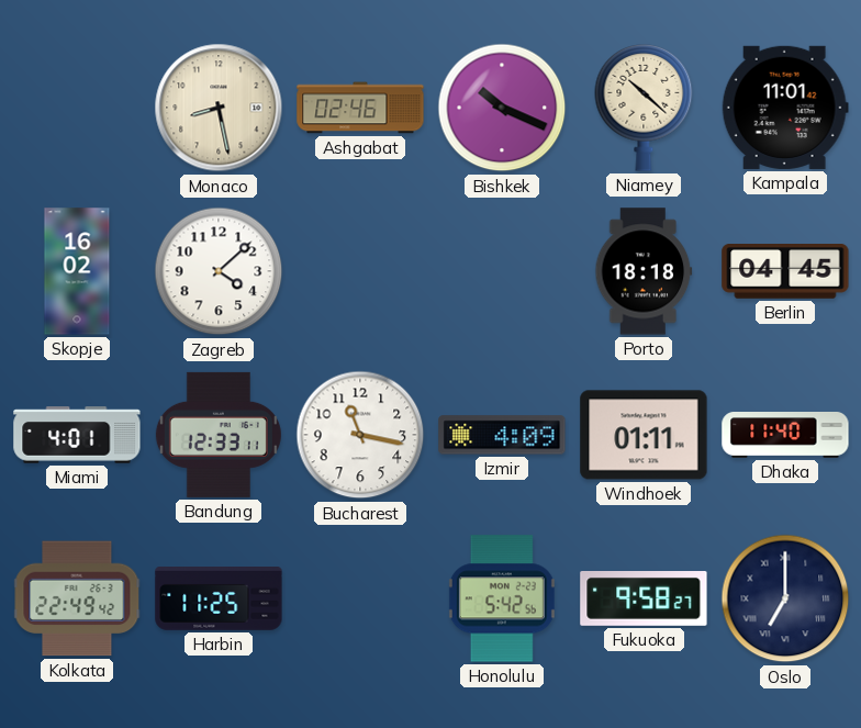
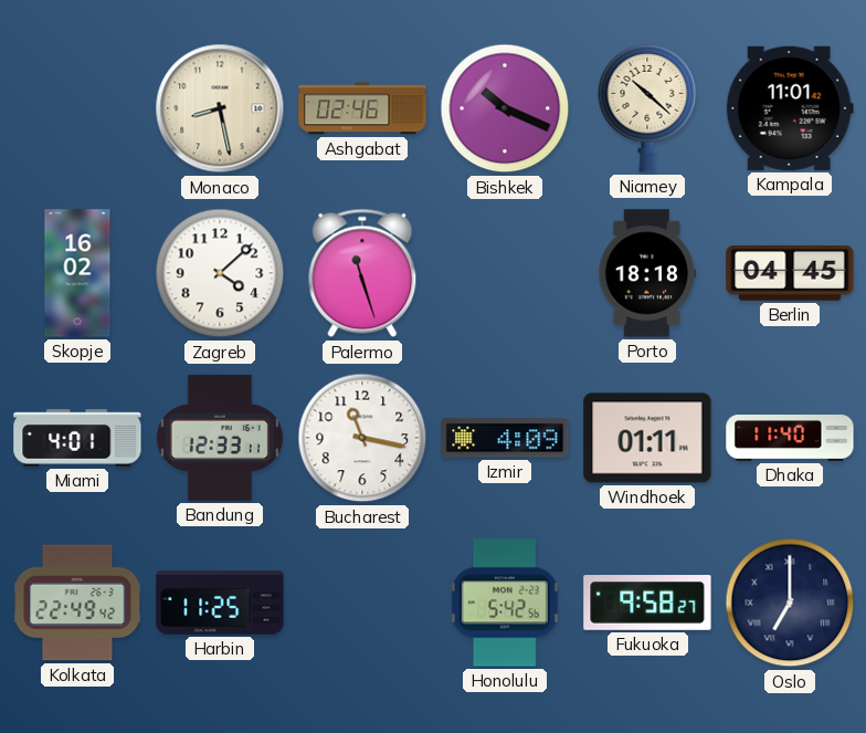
Palermo: none -> 11:27
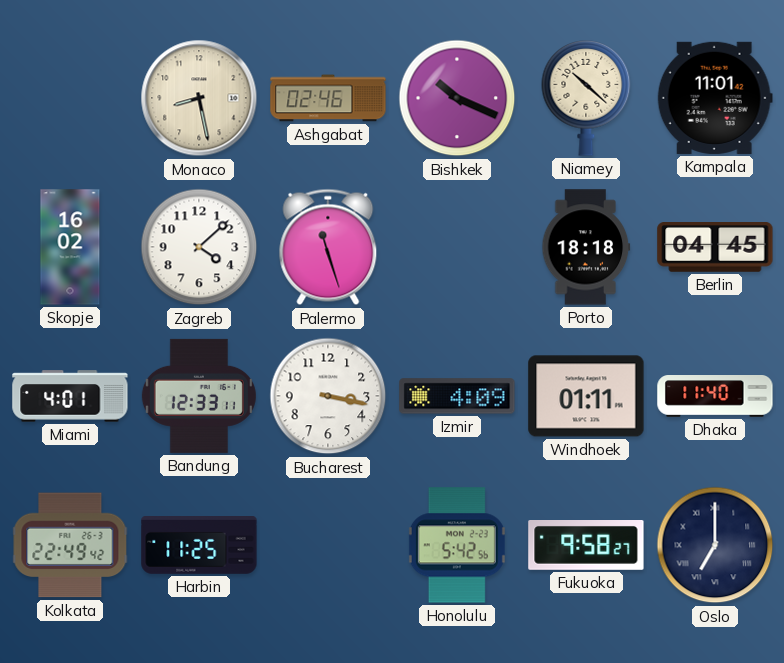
Bucharest: 11:17 -> 3:17
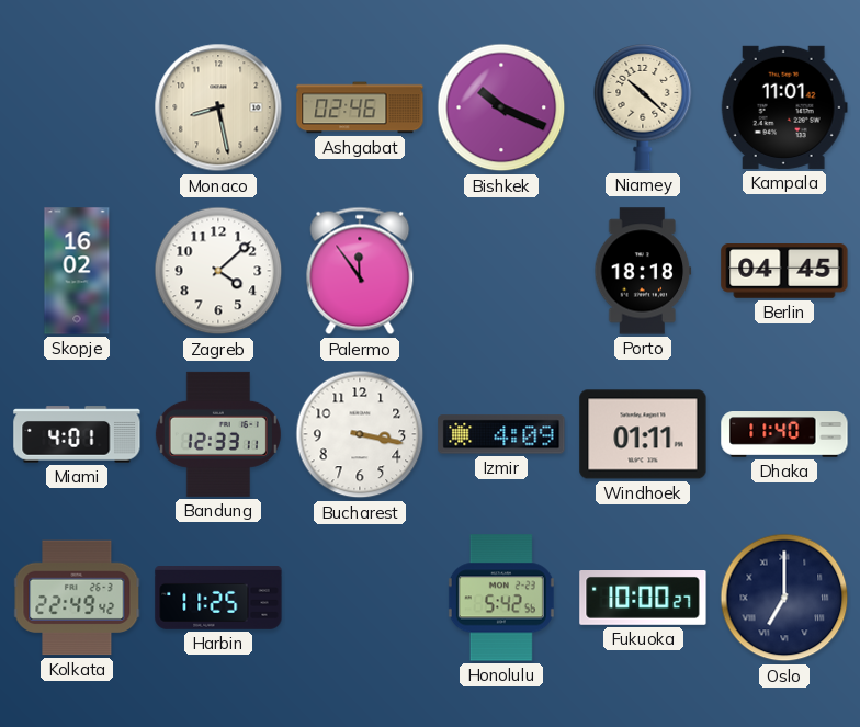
Palermo: 11:27 -> 11:54
Fukuoka: 9:58 -> 10:00
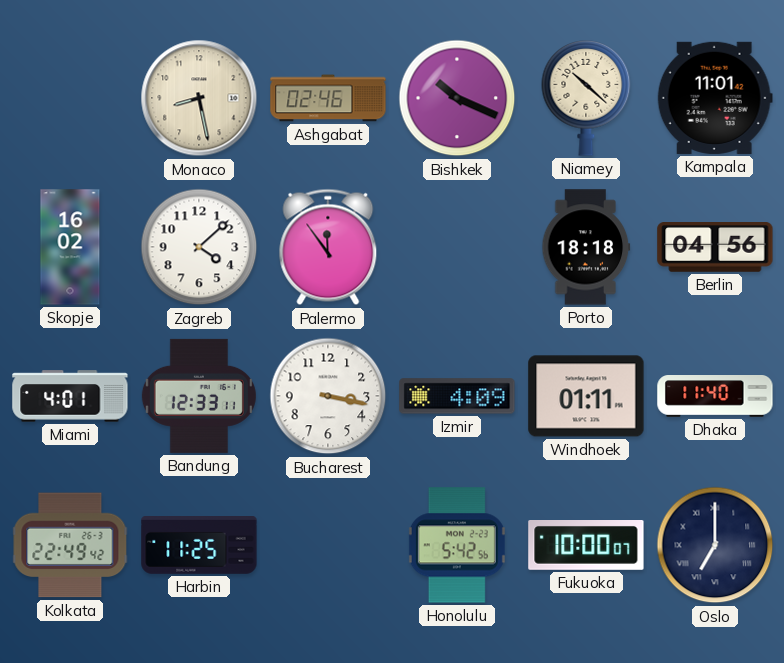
Berlin: 04:45 -> 04:56
Fukuoka: 10:00:27 -> 10:00:07
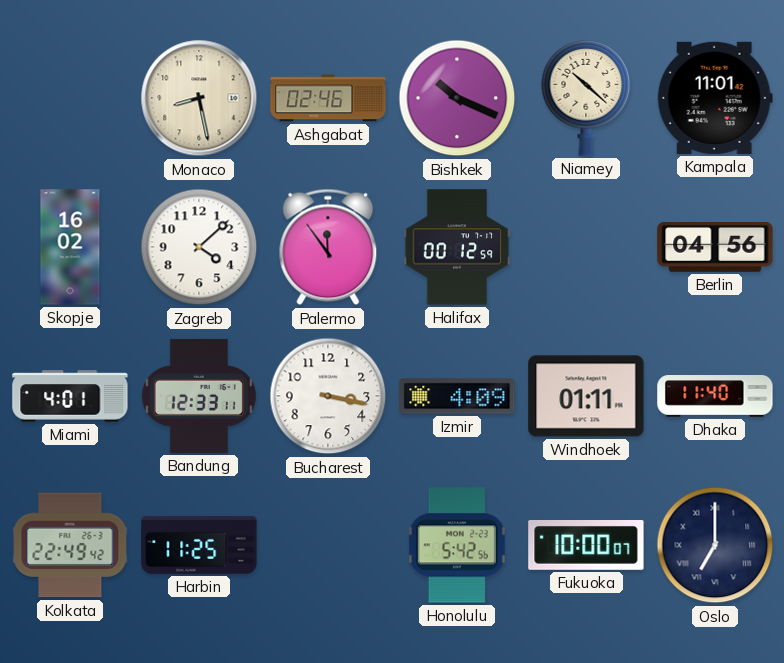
Halifax: none -> 00:12
Porto: 18:18 -> none
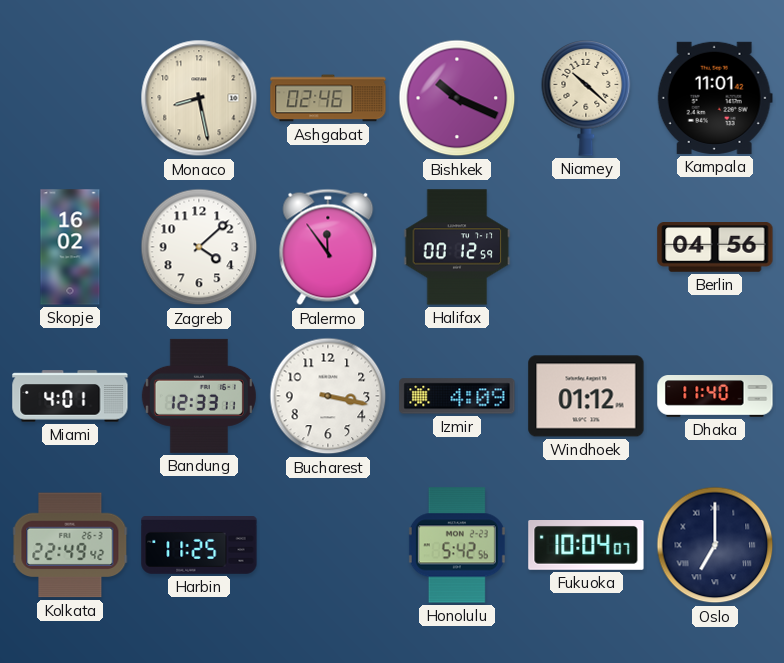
Windhoek: 01:11 -> 01:12
Fukuoka: 10:00 -> 10:04
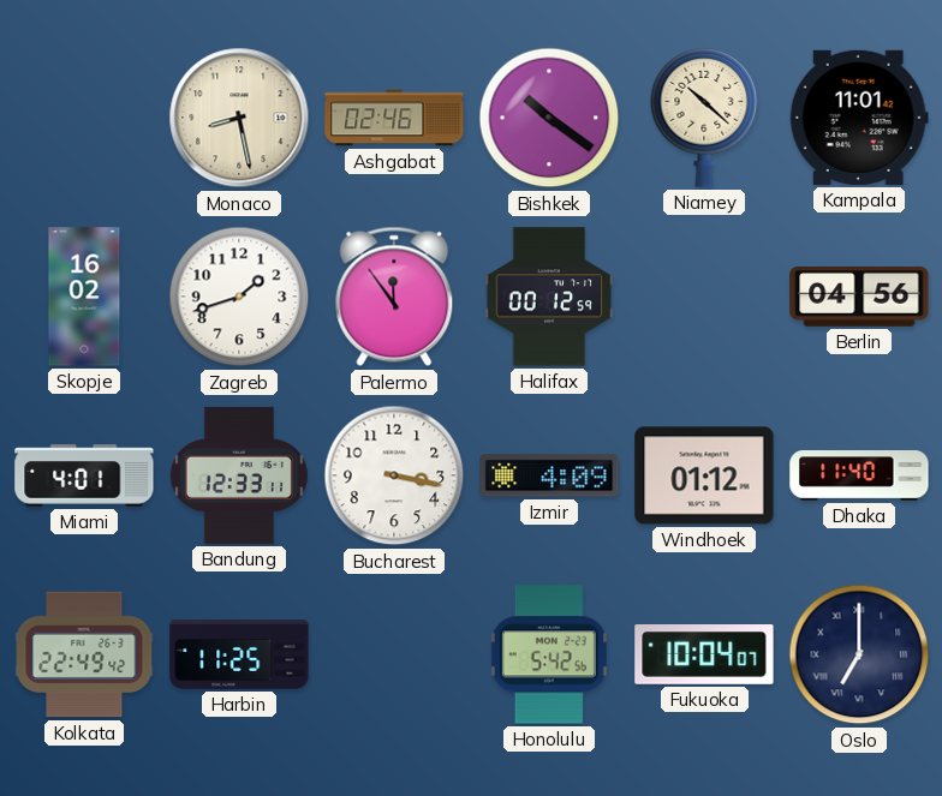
Bishkek: 10:19 -> 10:21
Zagreb: 4:08 -> 1:42
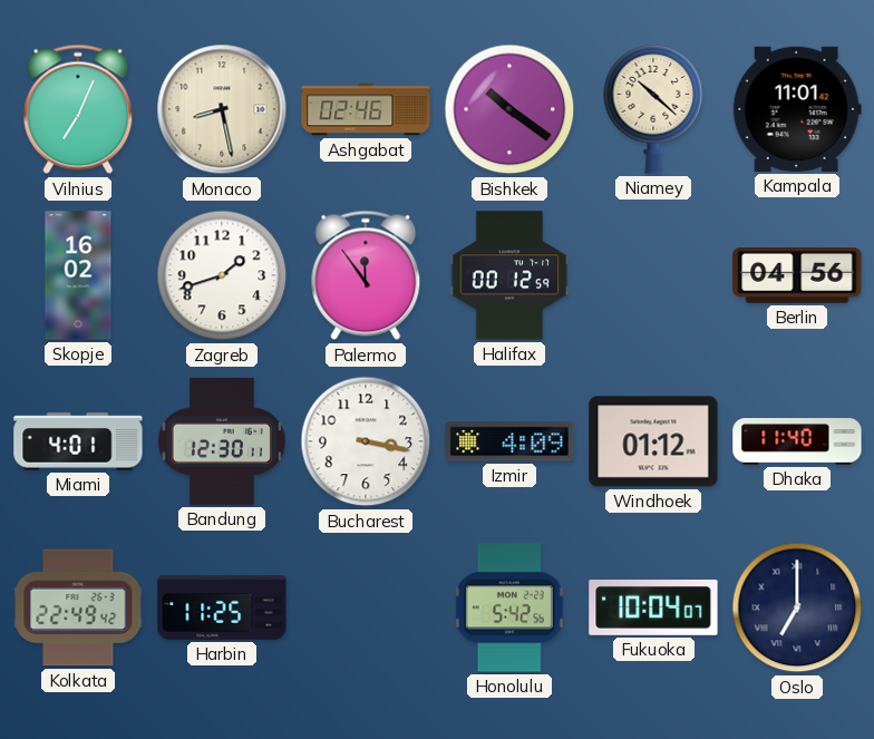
Vilnius: none -> 7:04
Bandung: 12:33 -> 12:30
